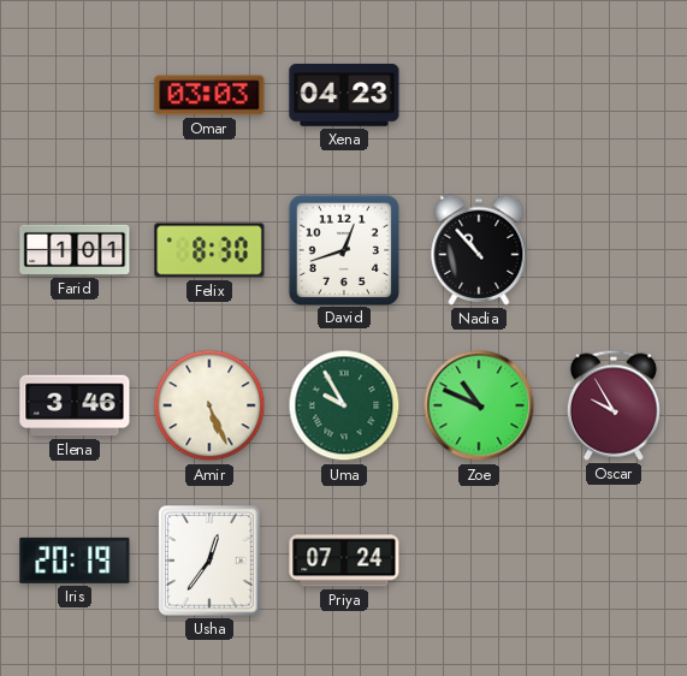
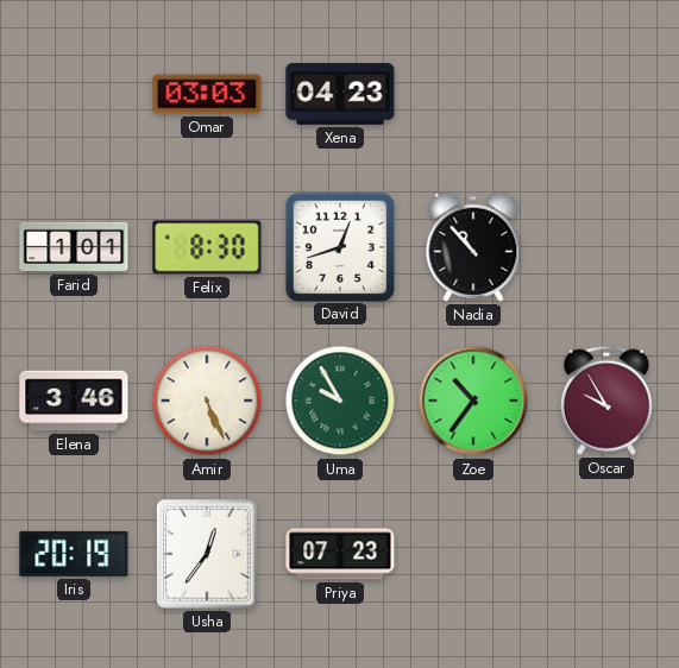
Zoe: 10:49 -> 10:36
Priya: 07:24 -> 07:23
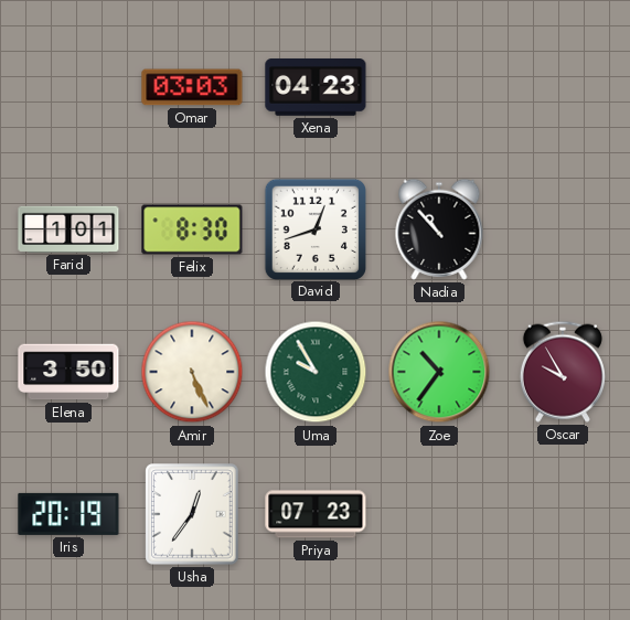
Elena: 3:46 -> 3:50
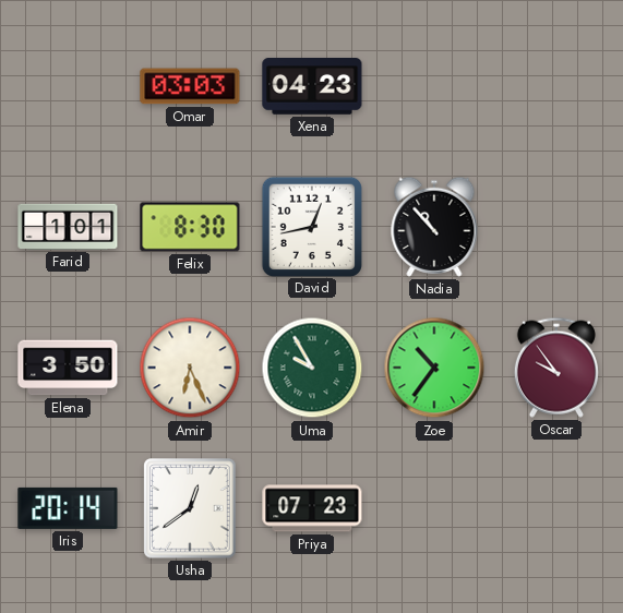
David: 12:42 -> 12:43
Amir: 5:26 -> 6:26
Oscar: 9:55 -> 9:54
Iris: 20:19 -> 20:14
Usha: 12:36 -> 12:39
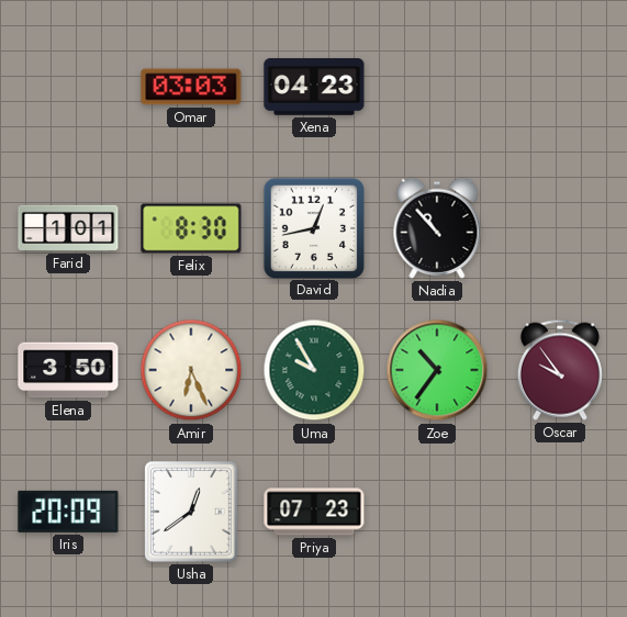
Iris: 20:14 -> 20:09
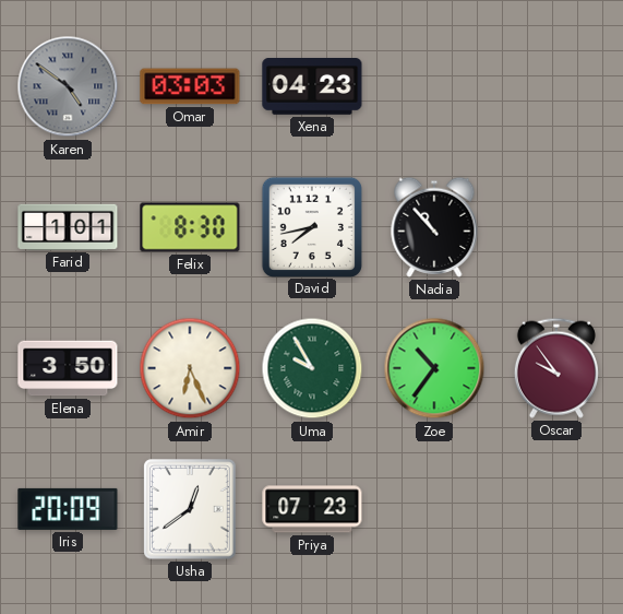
Karen: none -> 4:51
David: 12:43 -> 7:43
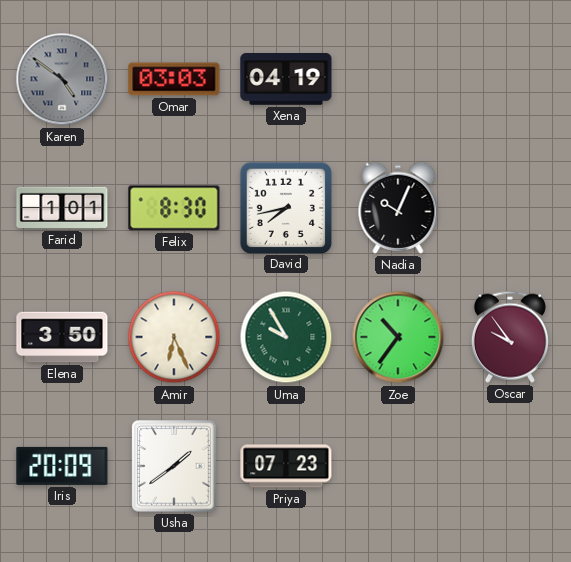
Xena: 04:23 -> 04:19
Nadia: 10:53 -> 10:04
Usha: 12:39 -> 1:39
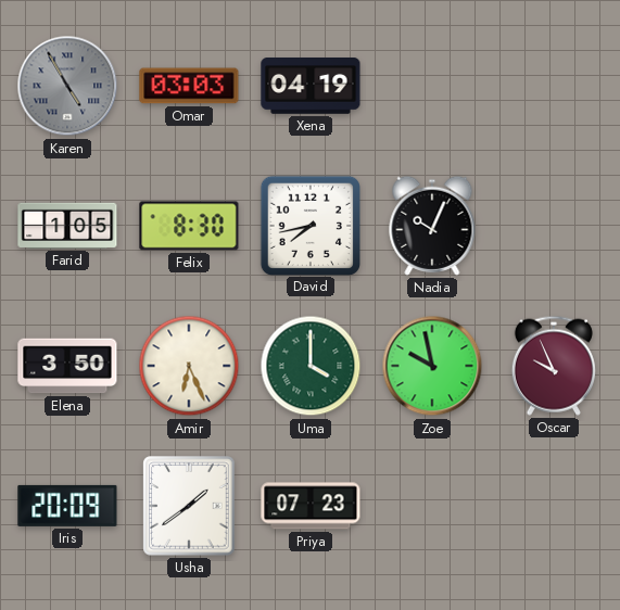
Karen: 4:51 -> 4:55
Farid: 1:01 -> 1:05
Uma: 9:55 -> 4:00
Zoe: 10:36 -> 9:58
Oscar: 9:54 -> 9:56
